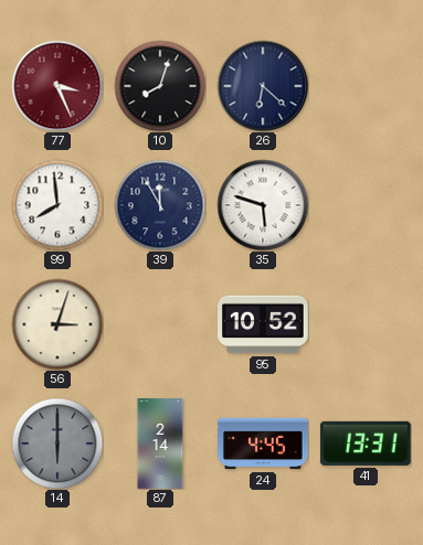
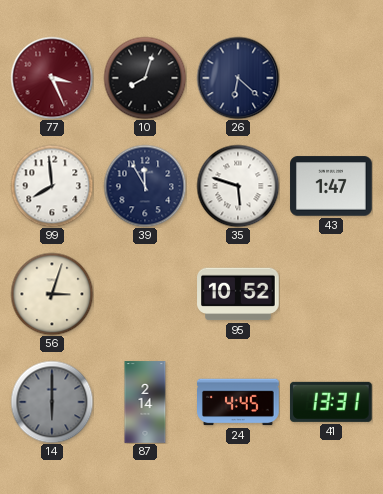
43: none -> 1:47
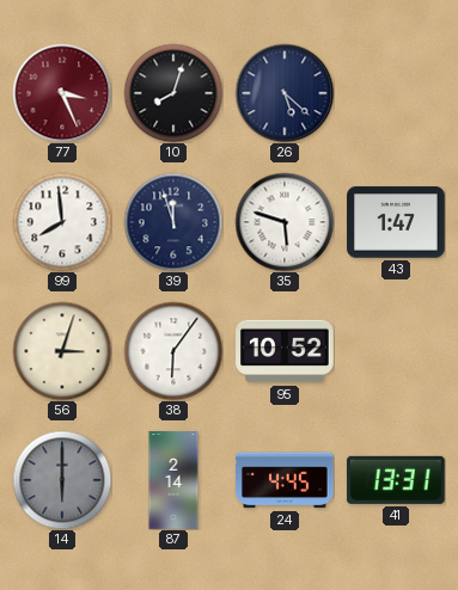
26: 6:22 -> 5:22
39: 11:55 -> 11:57
38: none -> 6:06
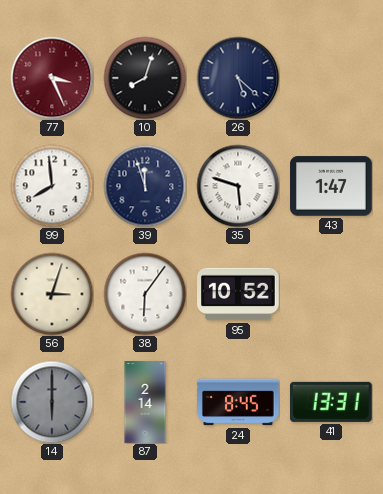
24: 4:45 -> 8:45
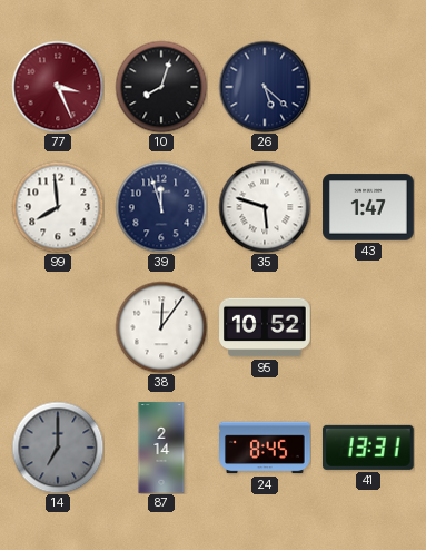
56: 3:03 -> none
38: 6:06 -> 12:06
14: 6:00 -> 7:00
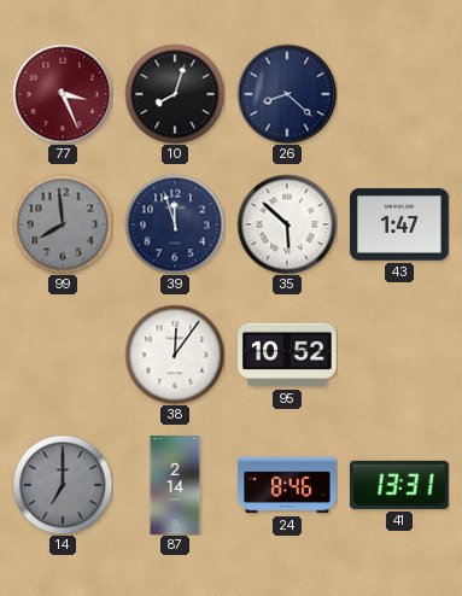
26: 5:22 -> 8:22
99 dial: white -> grey
35: 5:48 -> 5:52
24: 8:45 -> 8:46
